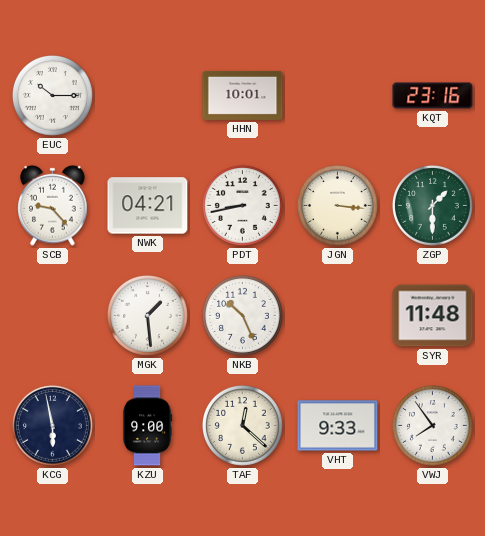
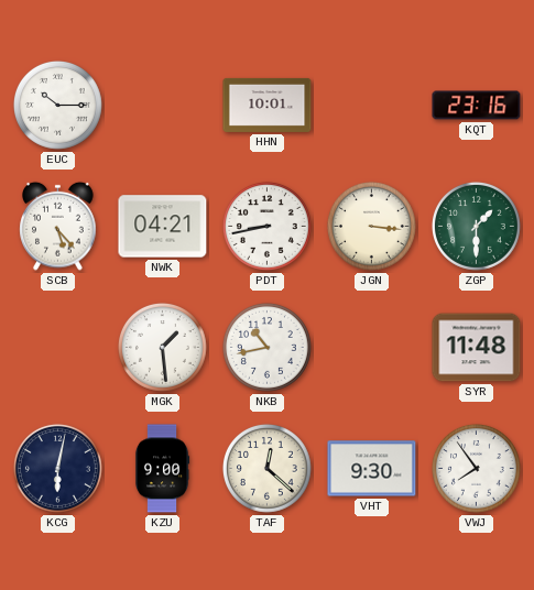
SCB: 9:23 -> 5:23
NKB: 10:26 -> 10:43
KCG: 5:58 -> 6:02
VHT: 9:33 -> 9:30
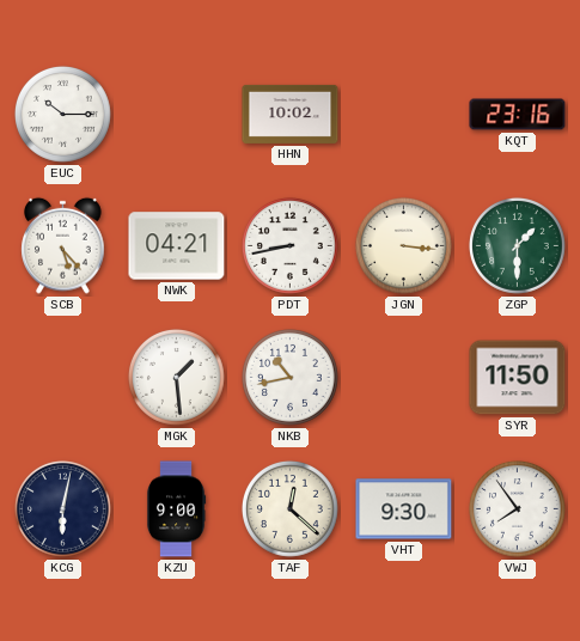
HHN: 10:01 -> 10:02
SYR: 11:48 -> 11:50
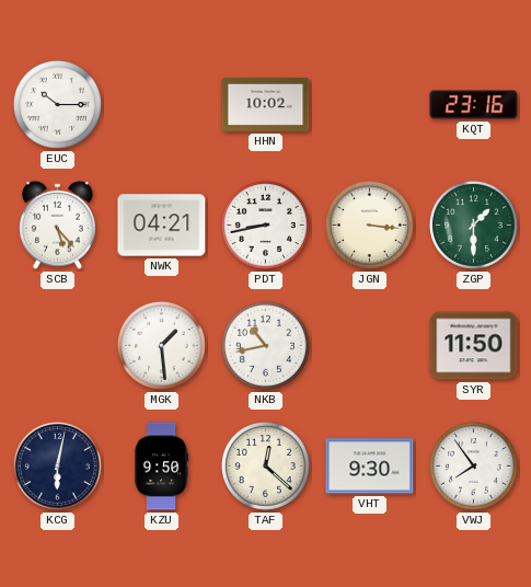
KZU: 9:00 -> 9:50
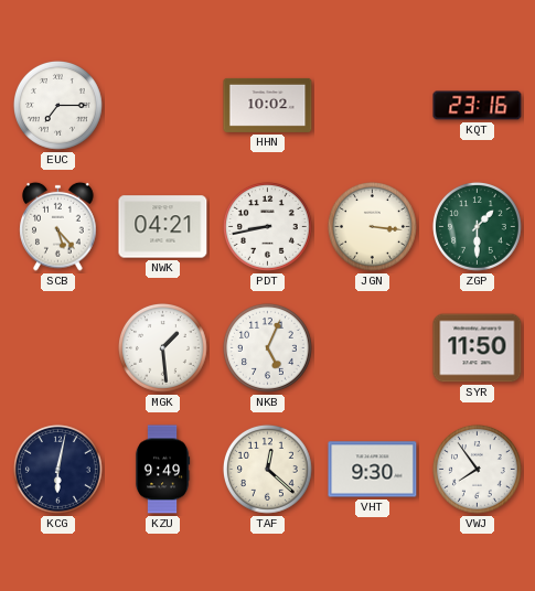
EUC: 10:15 -> 7:15
NKB: 10:43 -> 5:04
KZU: 9:50 -> 9:49
